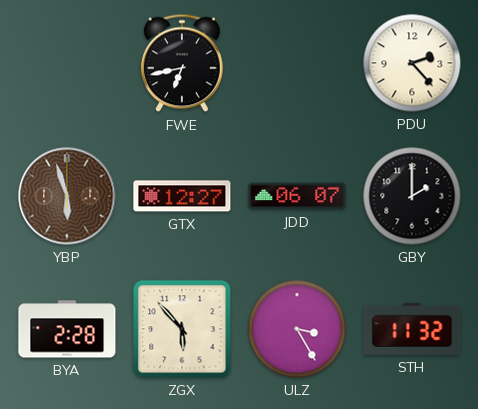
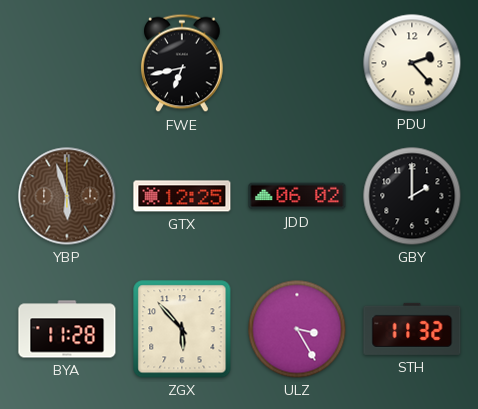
GTX: 12:27 -> 12:25
JDD: 06:07 -> 06:02
BYA: 2:28 -> 11:28
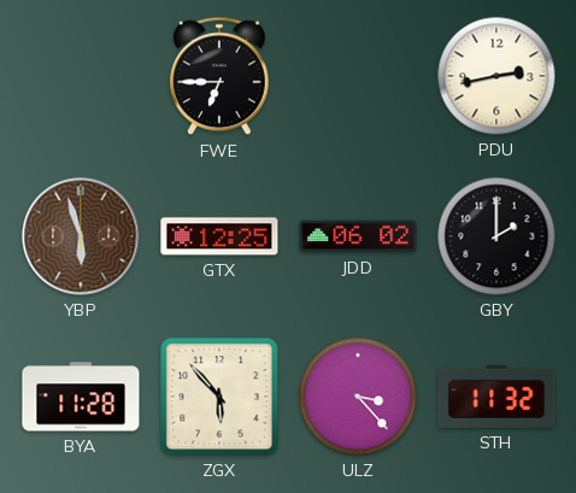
FWE: 6:43 -> 6:45
PDU: 2:23 -> 2:43
ULZ: 3:25 -> 3:23
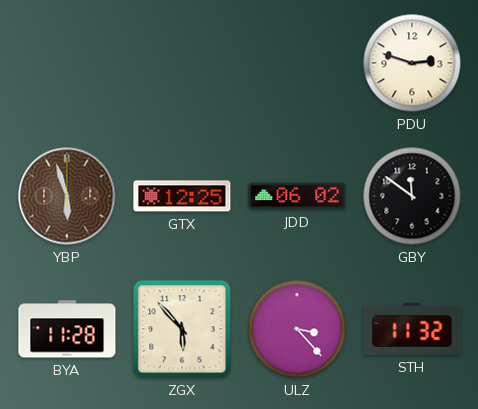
FWE: 6:45 -> none
PDU: 2:43 -> 2:48
GBY: 2:00 -> 11:51
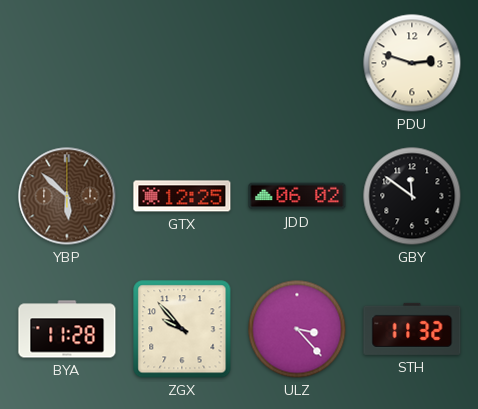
YBP: 5:57 -> 5:52
ZGX: 5:53 -> 9:53
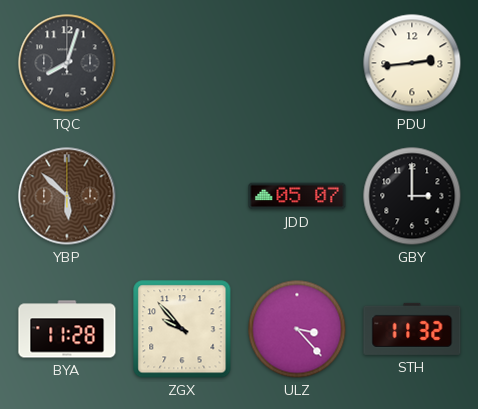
TQC: none -> 8:03
PDU: 2:48 -> 2:44
GTX: 12:25 -> none
JDD: 06:02 -> 05:07
GBY: 11:51 -> 3:00
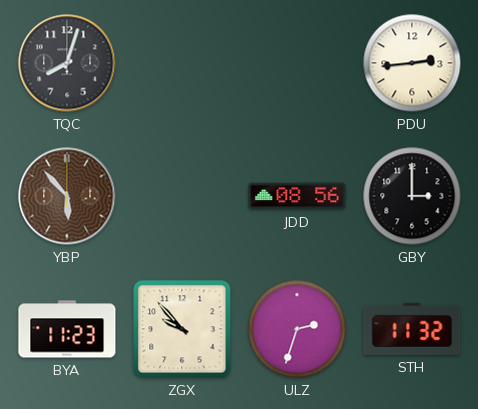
YBP: 5:52 -> 5:53
JDD: 05:07 -> 08:56
BYA: 11:28 -> 11:23
ULZ: 3:23 -> 2:33
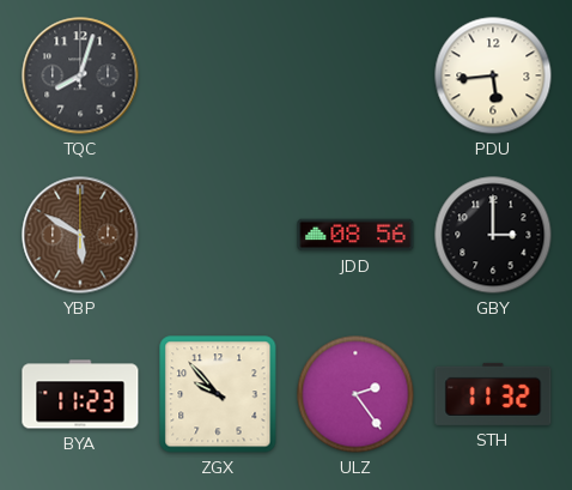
PDU: 2:44 -> 5:44
YBP: 5:53 -> 5:50
ULZ: 2:33 -> 2:24
